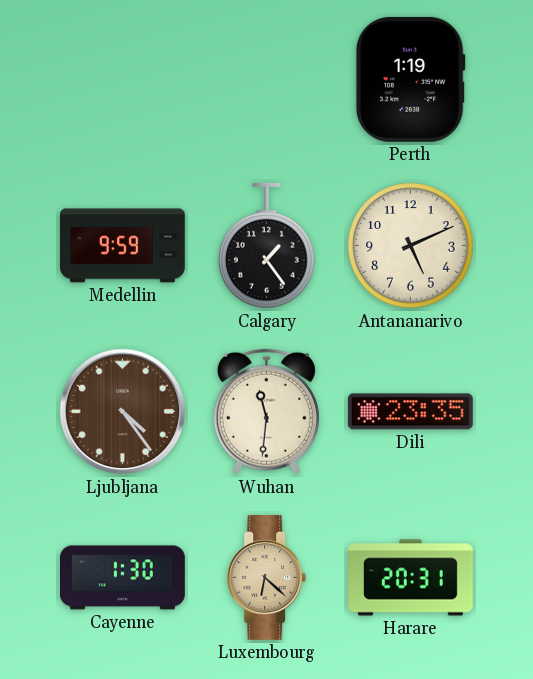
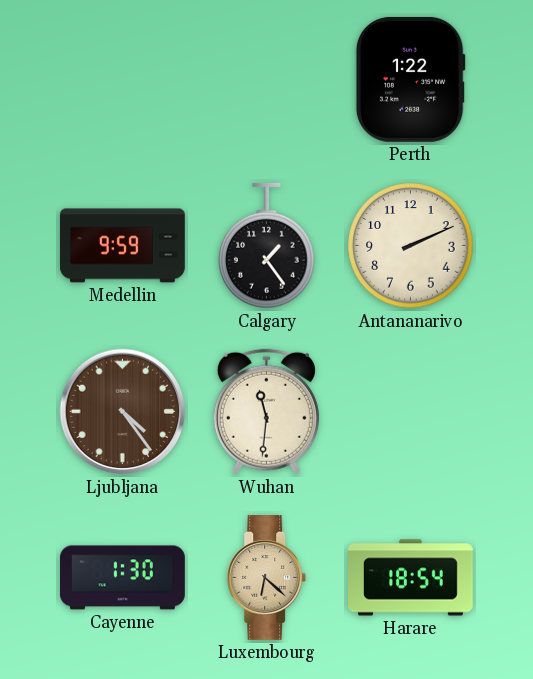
Perth: 1:19 -> 1:22
Antananarivo: 5:11 -> 2:11
Dili: 23:35 -> none
Harare: 20:31 -> 18:54
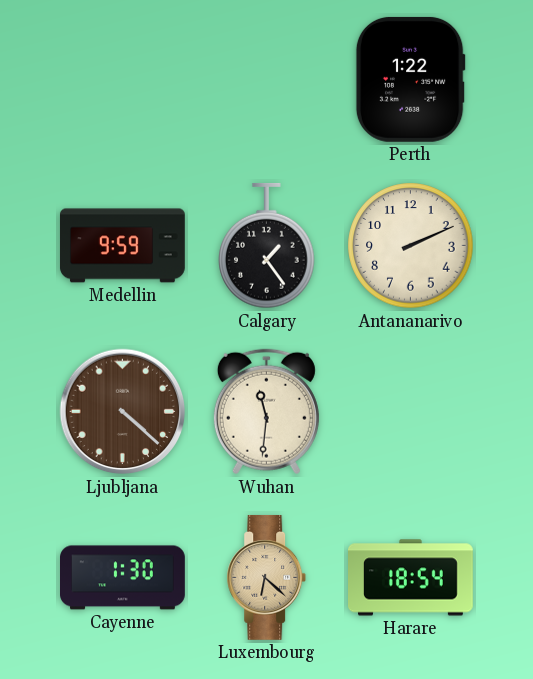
Ljubljana: 4:24 -> 4:22
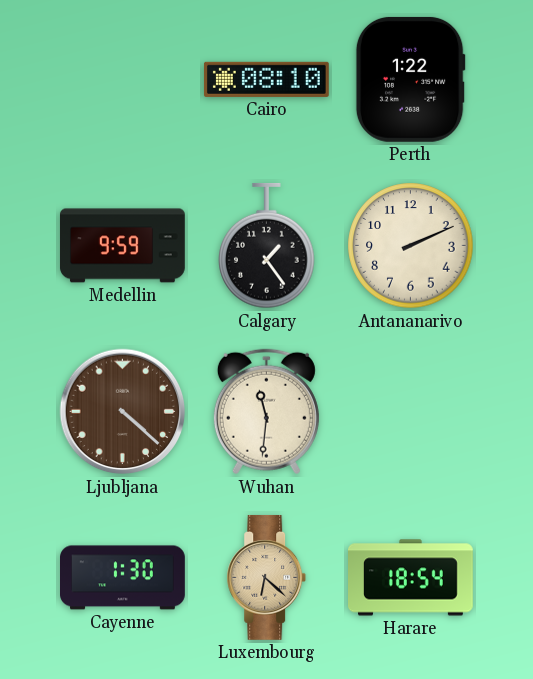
Cairo: none -> 08:10
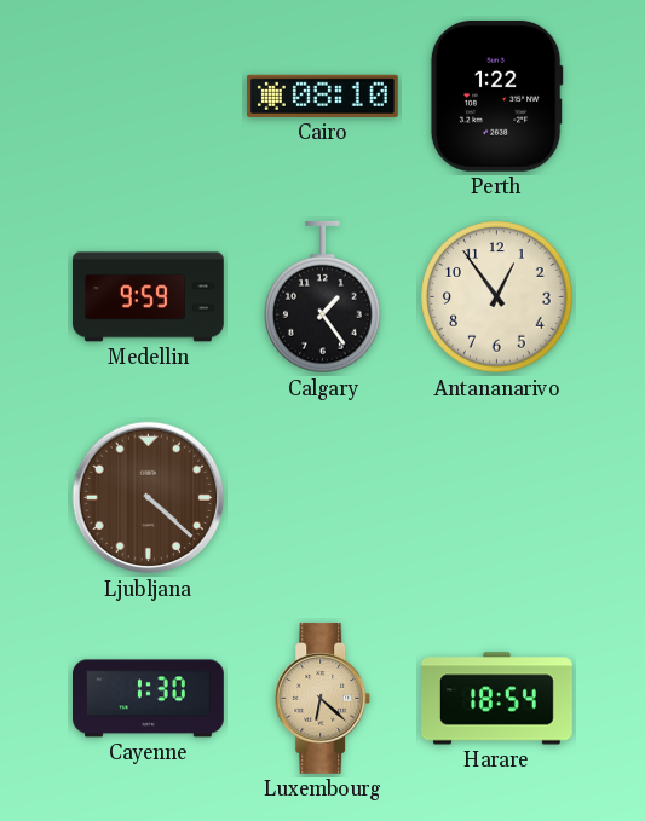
Antananarivo: 2:11 -> 12:54
Wuhan: 11:31 -> none
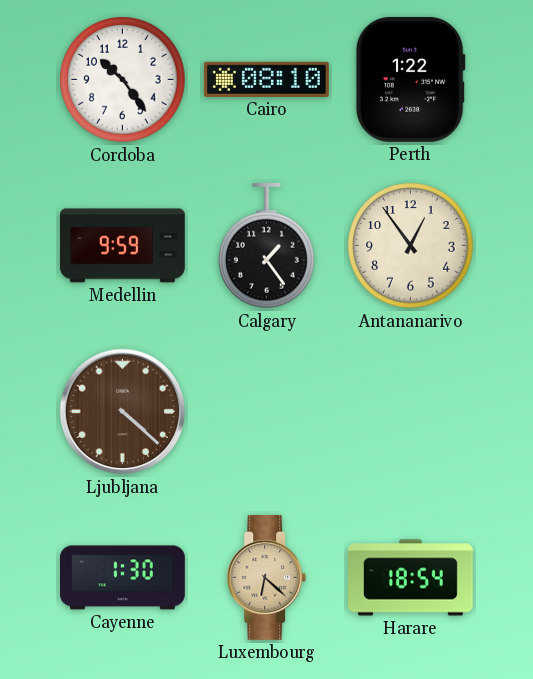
Cordoba: none -> 10:24
